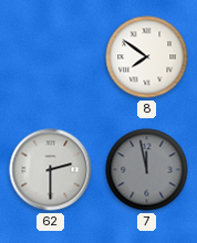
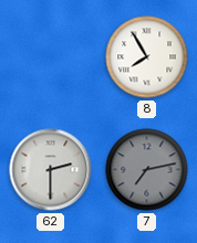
8: 7:51 -> 7:55
7: 11:58 -> 7:13
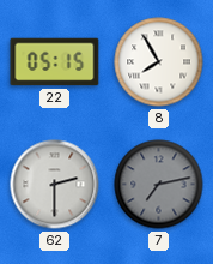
22: none -> 05:15
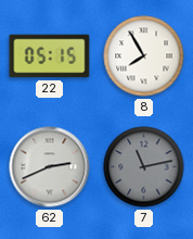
62: 2:30 -> 2:41
7: 7:13 -> 11:13
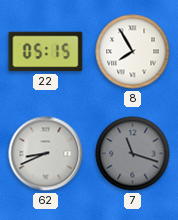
62: 2:41 -> 8:41
7: 11:13 -> 11:18
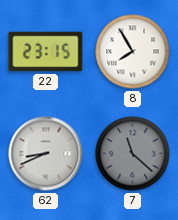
22: 05:15 -> 23:15
7: 11:18 -> 11:22
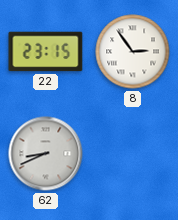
8: 7:55 -> 2:54
7: 11:22 -> none
